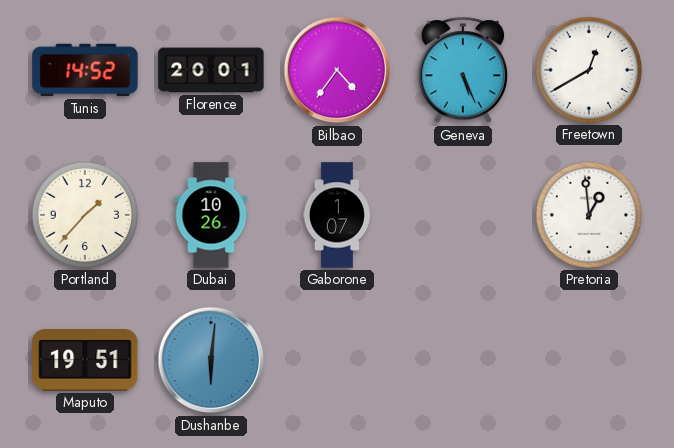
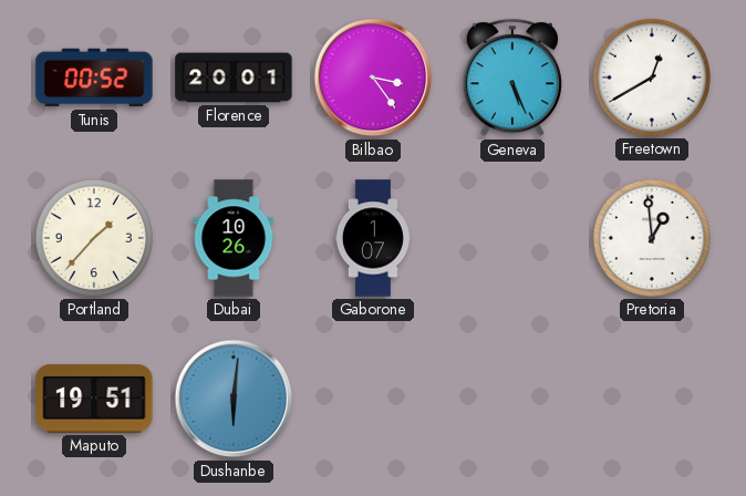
Tunis: 14:52 -> 00:52
Bilbao: 4:36 -> 3:24
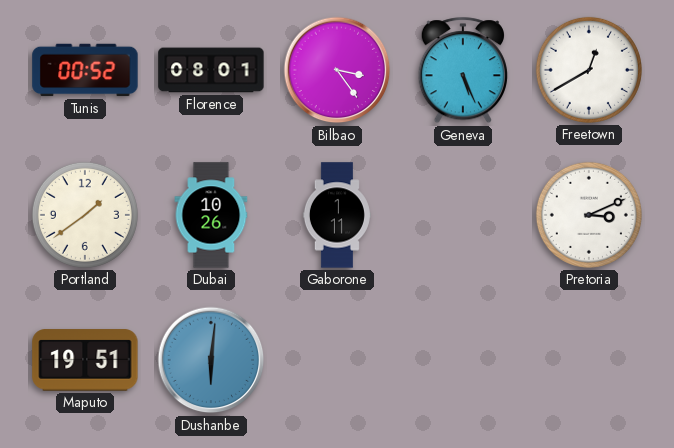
Florence: 20:01 -> 08:01
Portland: 1:37 -> 1:39
Gaborone: 1:07 -> 1:11
Pretoria: 12:59 -> 3:11
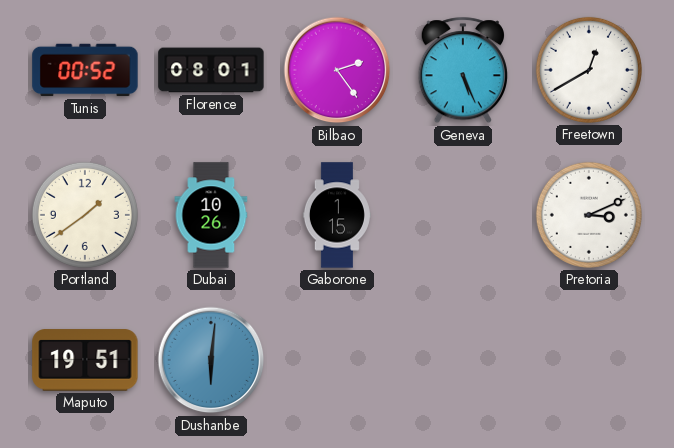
Bilbao: 3:24 -> 2:24
Gaborone: 1:11 -> 1:15
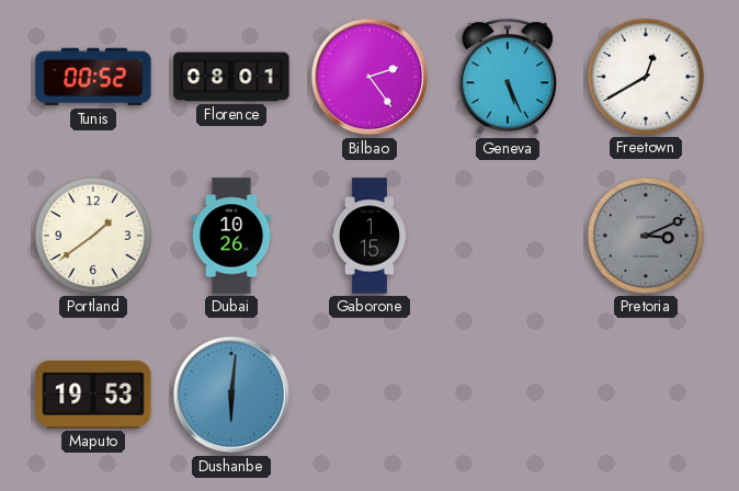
Pretoria dial: white -> grey
Maputo: 19:51 -> 19:53
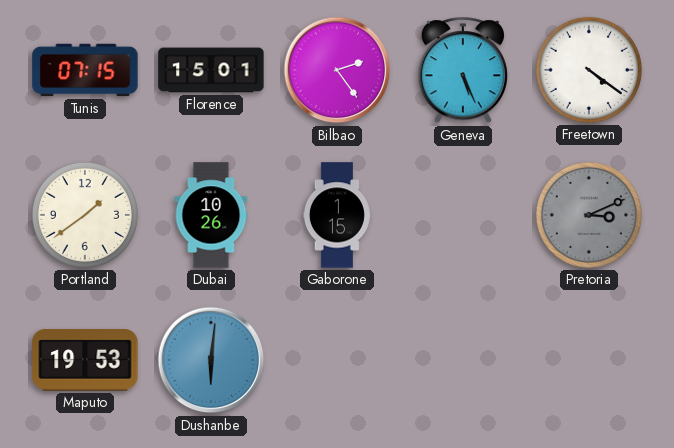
Tunis: 00:52 -> 07:15
Florence: 08:01 -> 15:01
Freetown: 12:40 -> 4:21
